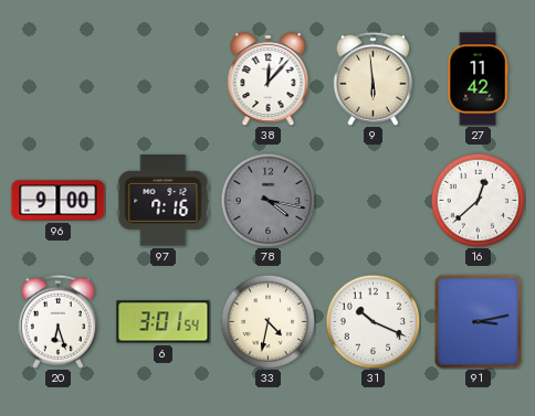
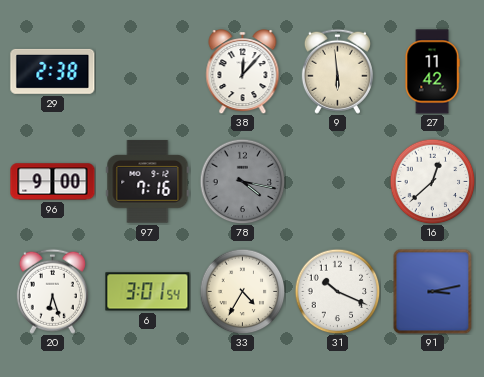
29: none -> 2:38
33: 4:32 -> 4:35
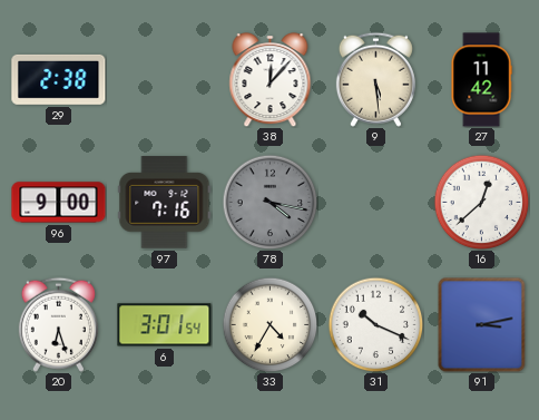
9: 5:59 -> 5:29
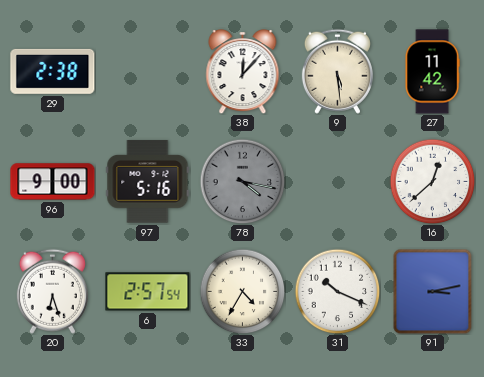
97: 7:16 -> 5:16
6: 3:01 -> 2:57
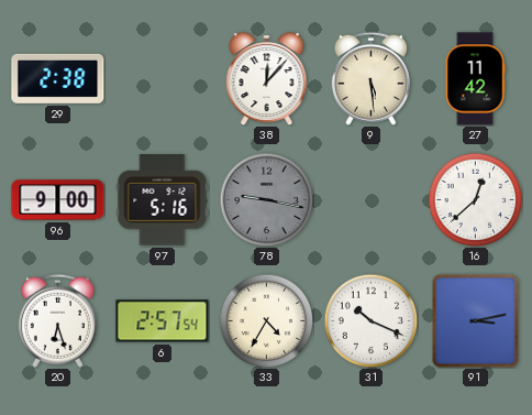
78: 4:17 -> 9:17
